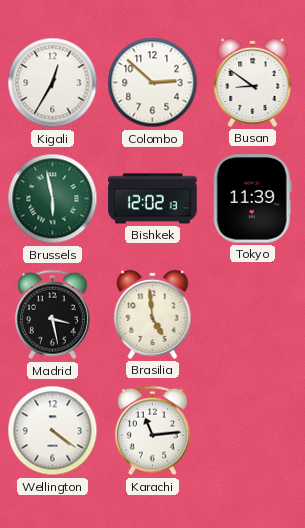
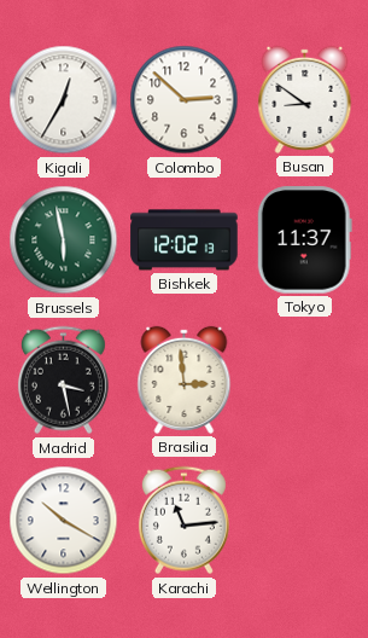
Tokyo: 11:39 -> 11:37
Brasilia: 4:59 -> 2:59
Wellington: 4:21 -> 10:20
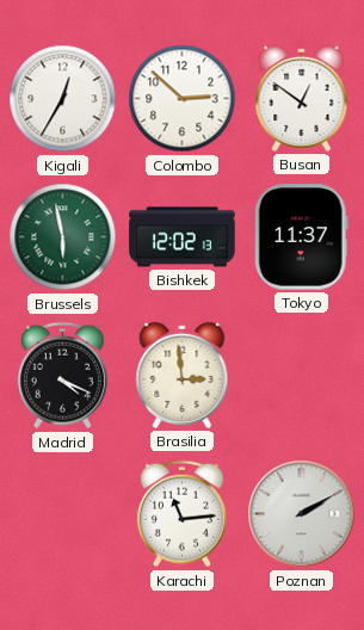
Busan: 8:51 -> 12:51
Madrid: 3:28 -> 4:19
Wellington: 10:20 -> none
Poznan: none -> 2:10
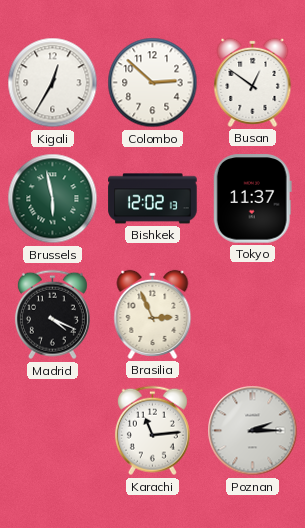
Brasilia: 2:59 -> 2:56
Poznan: 2:10 -> 2:15
